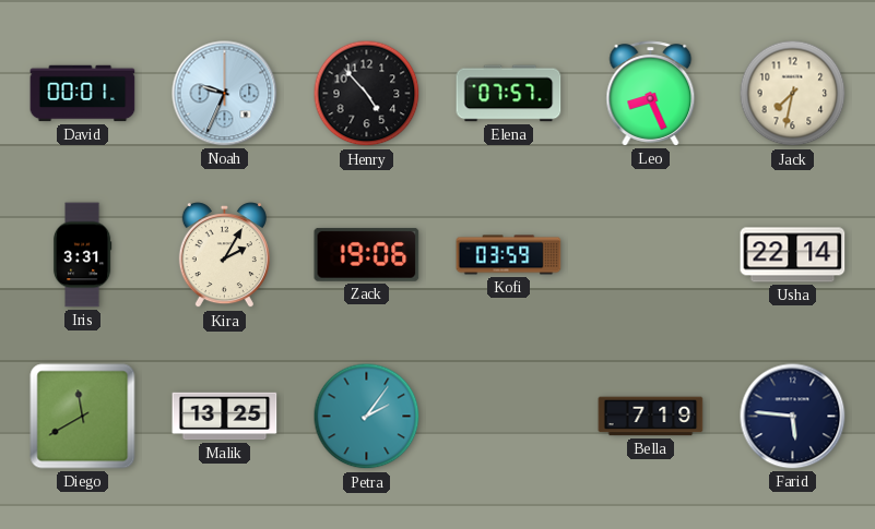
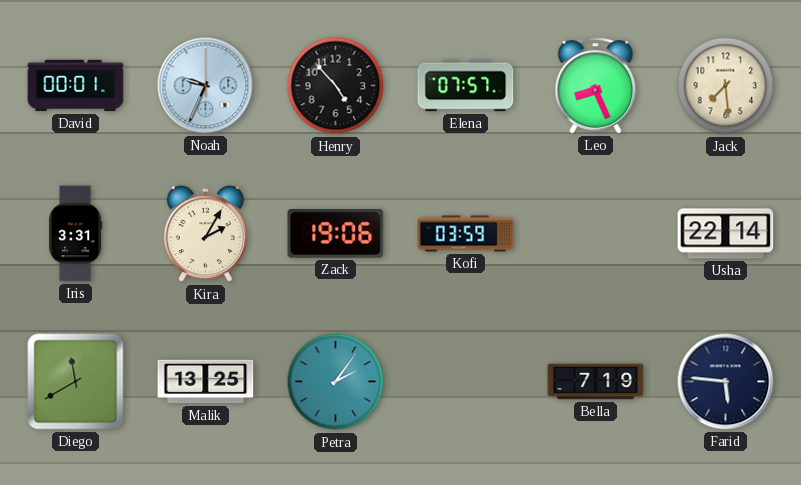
Jack: 7:32 -> 7:29
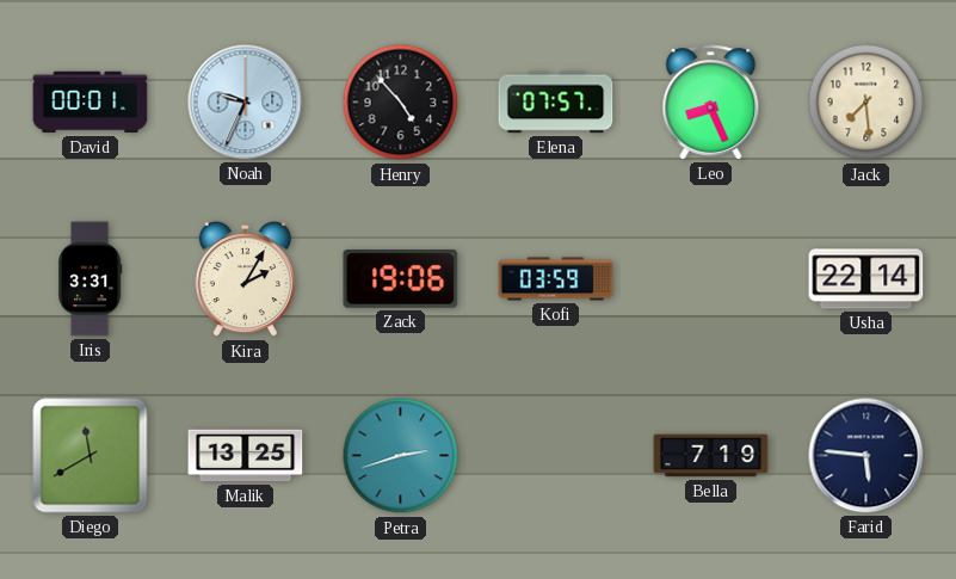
Petra: 2:06 -> 2:42
